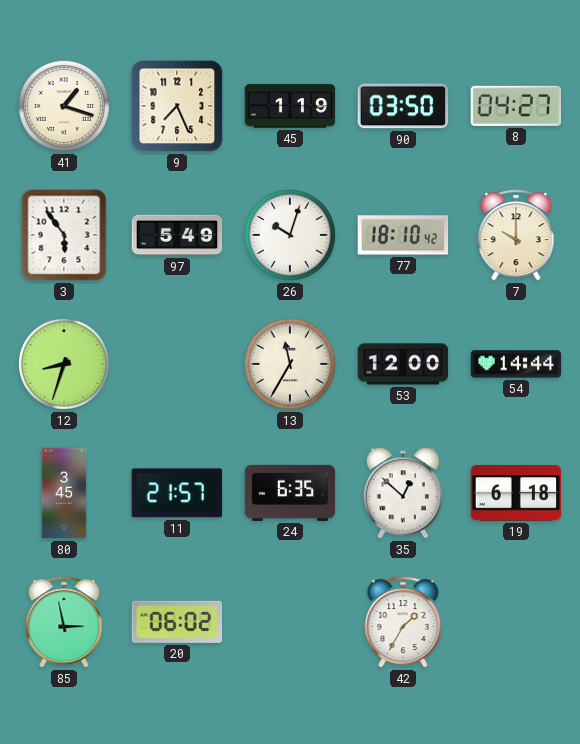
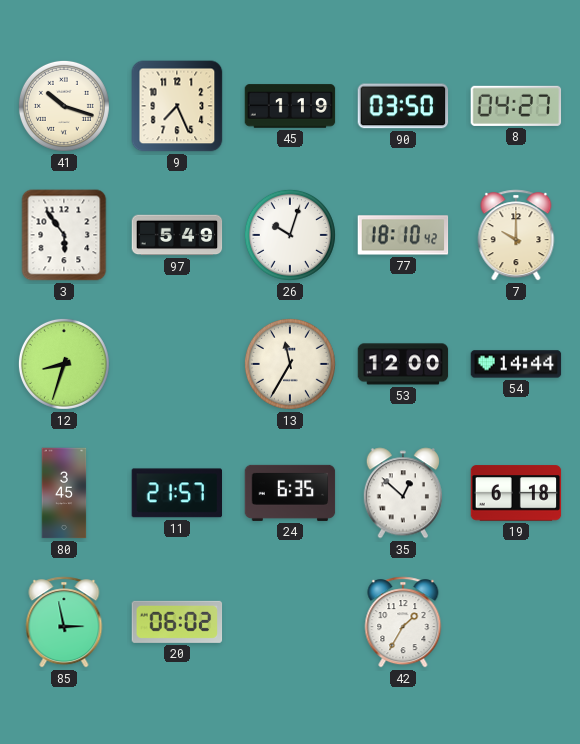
41: 1:18 -> 10:18
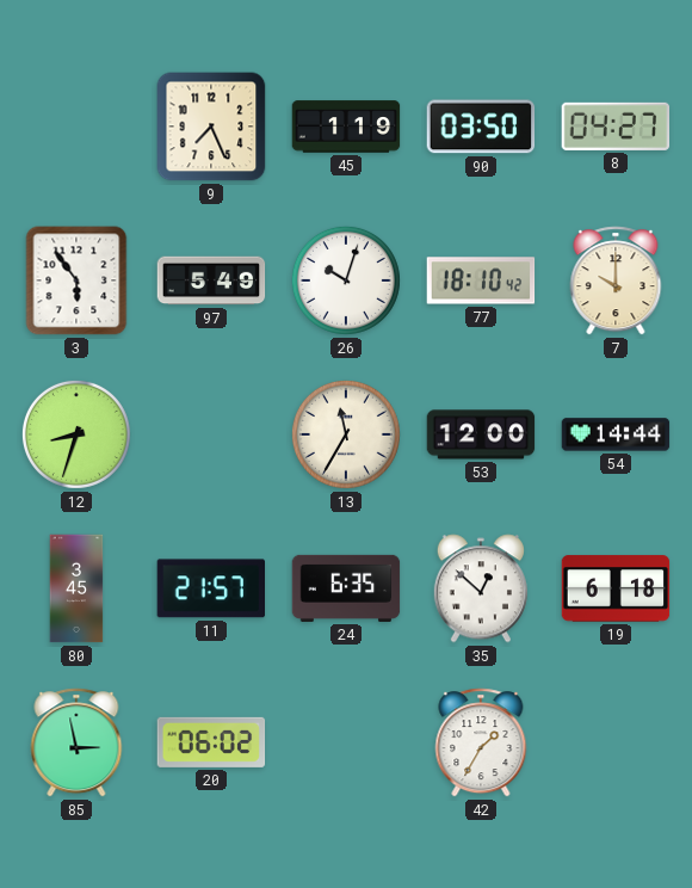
41: 10:18 -> none
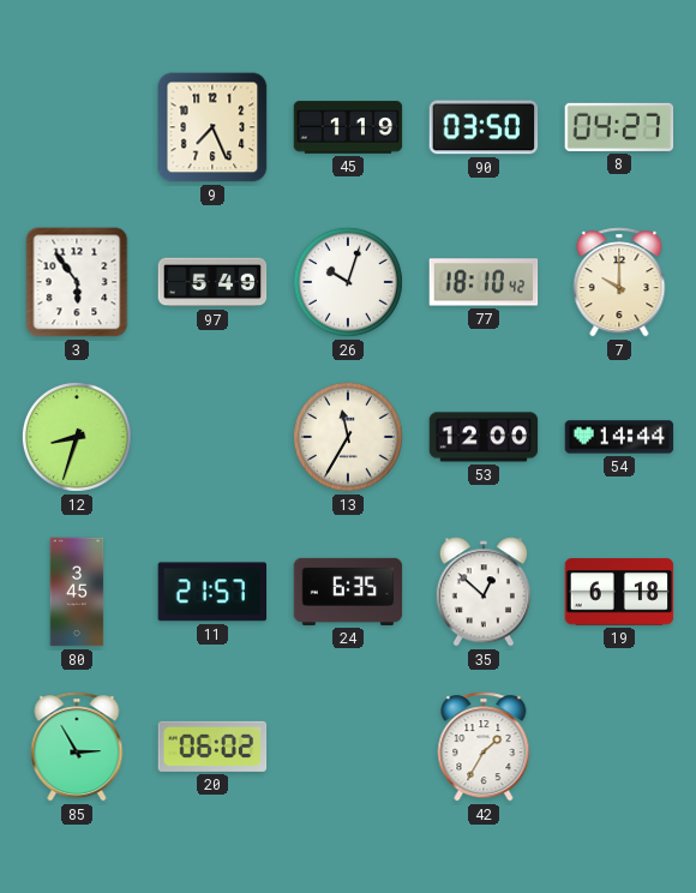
85: 2:58 -> 2:55
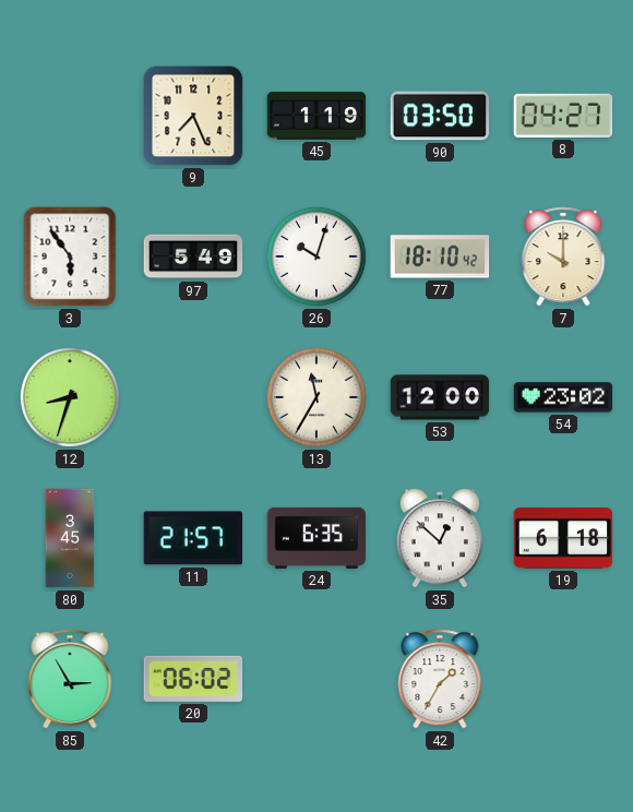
54: 14:44 -> 23:02
